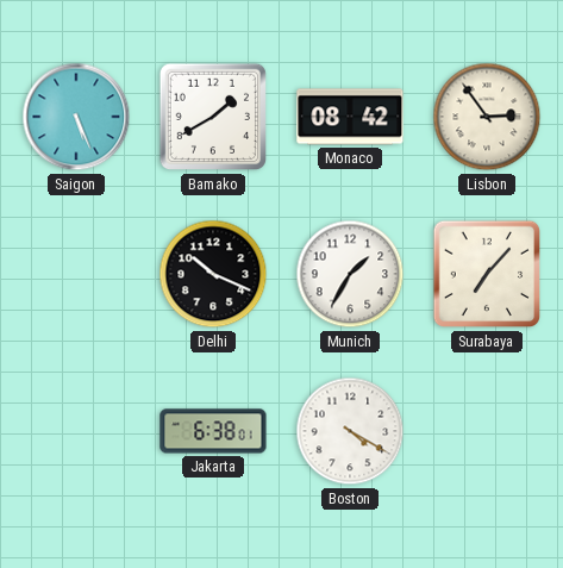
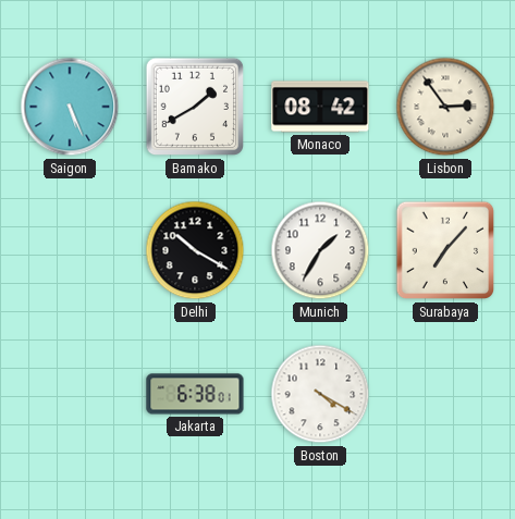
Delhi: 10:19 -> 10:20
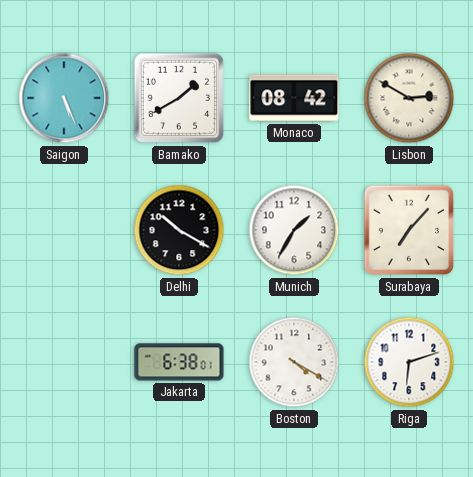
Lisbon: 2:54 -> 2:50
Riga: none -> 6:12
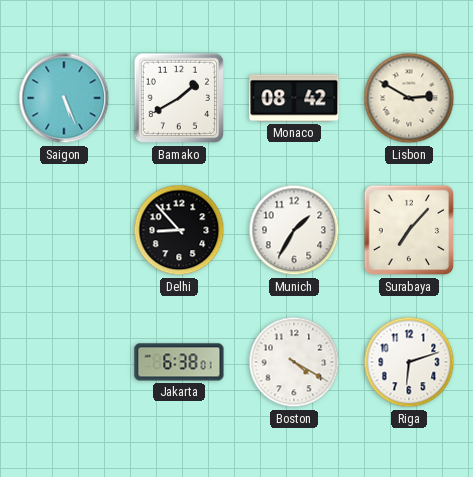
Delhi: 10:20 -> 8:53
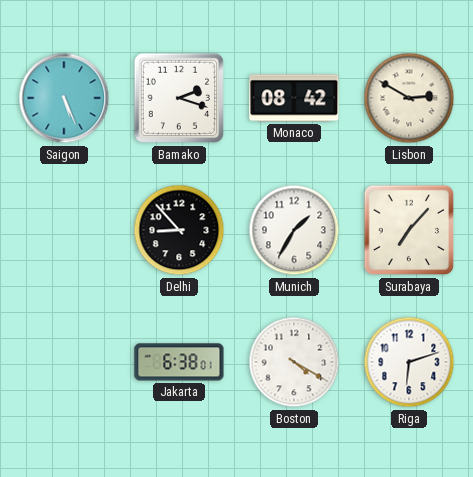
Bamako: 1:40 -> 2:18
